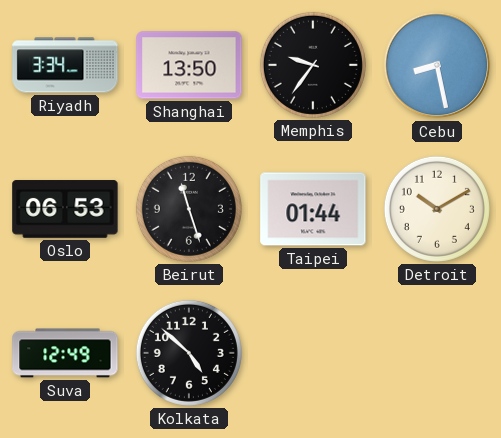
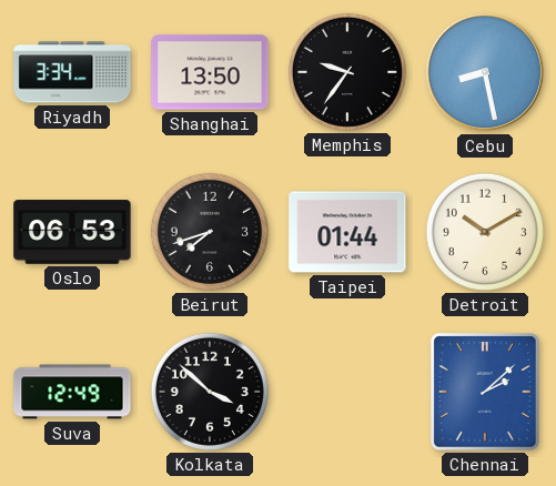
Beirut: 11:27 -> 7:42
Kolkata: 4:52 -> 3:52
Chennai: none -> 2:08
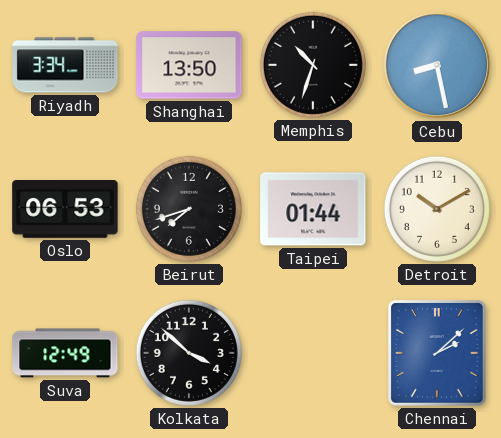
Memphis: 9:36 -> 10:33
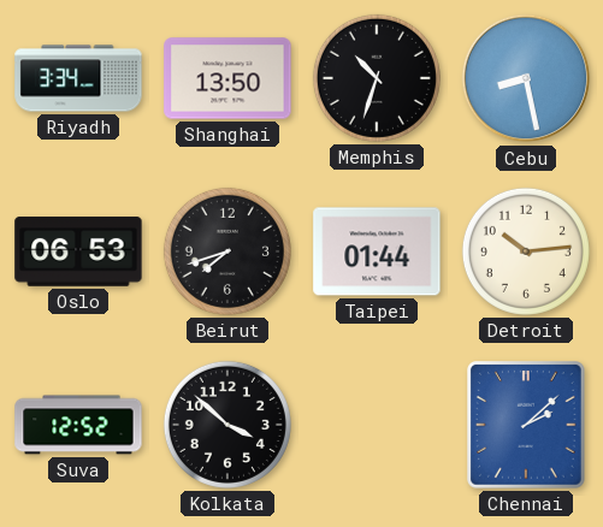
Detroit: 10:10 -> 10:14
Suva: 12:49 -> 12:52
